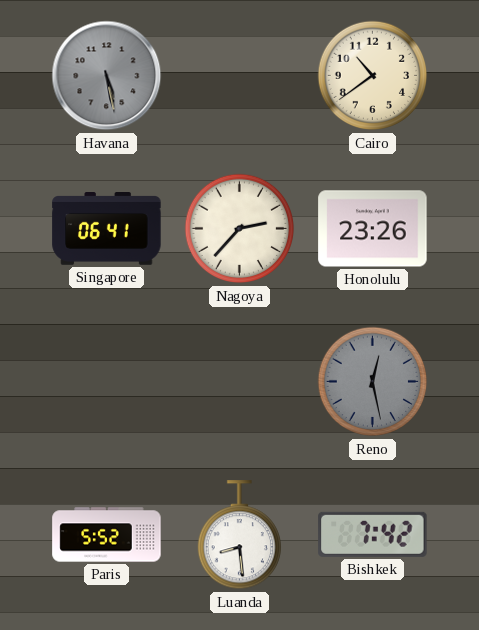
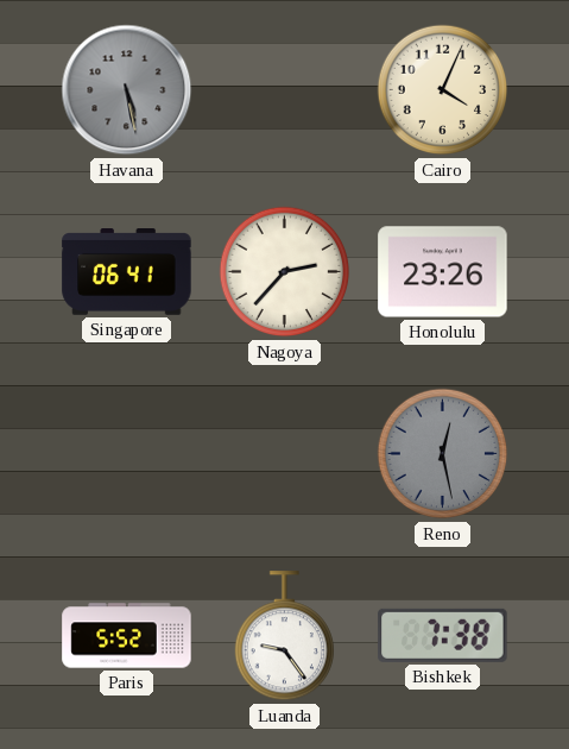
Cairo: 10:39 -> 4:04
Luanda: 8:29 -> 9:24
Bishkek: 7:42 -> 7:38
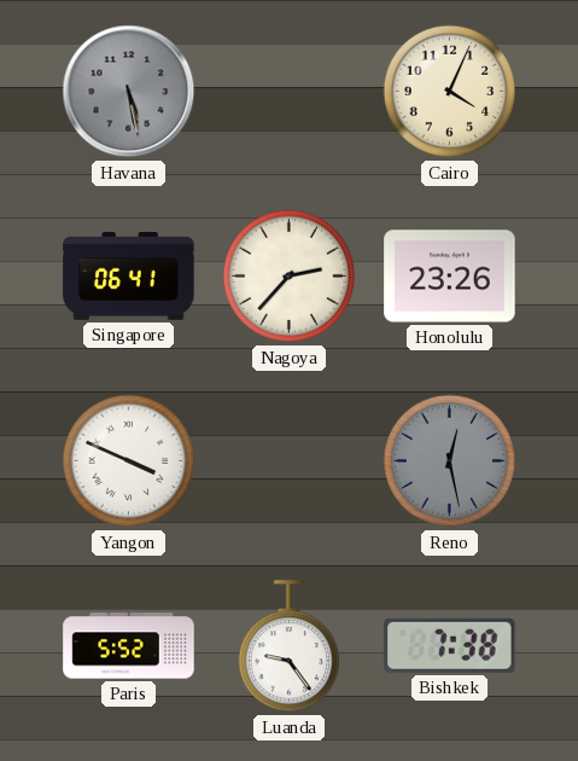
Yangon: none -> 3:49
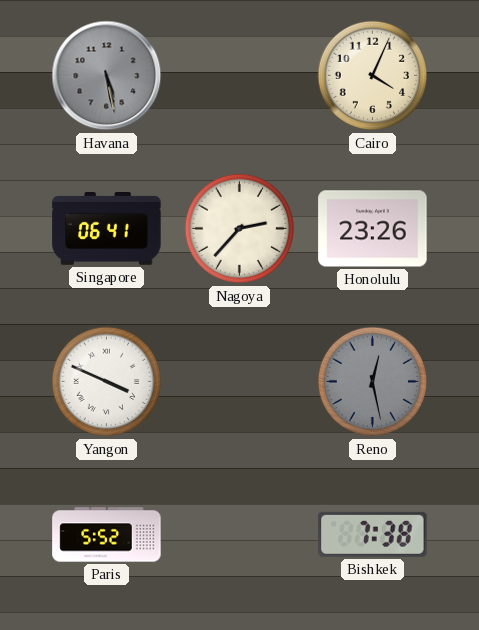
Luanda: 9:24 -> none
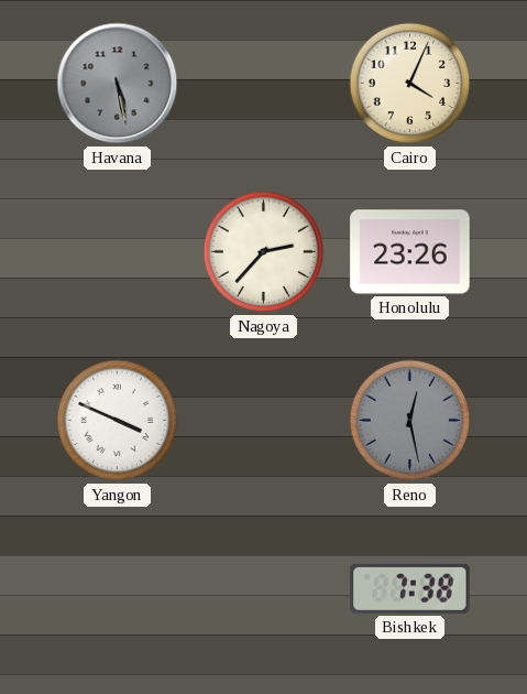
Singapore: 06:41 -> none
Paris: 5:52 -> none
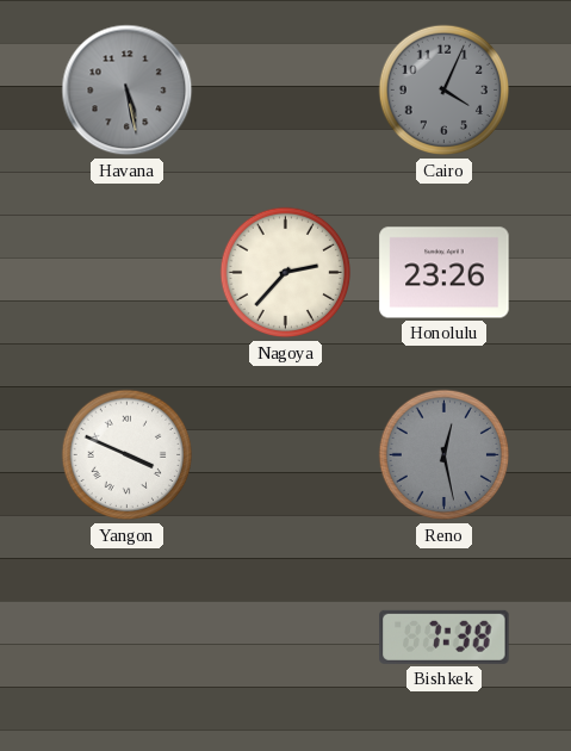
Cairo dial: cream -> grey
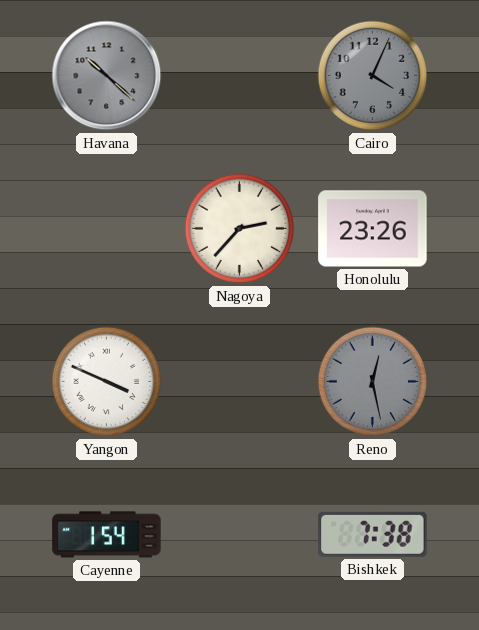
Havana: 5:28 -> 10:22
Cayenne: none -> 1:54
